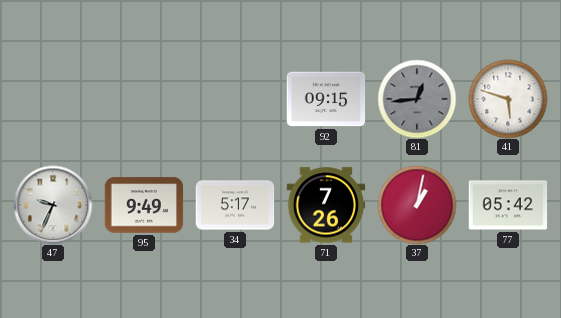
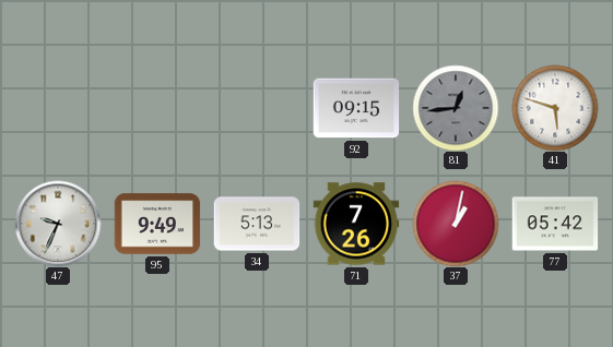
34: 5:17 -> 5:13
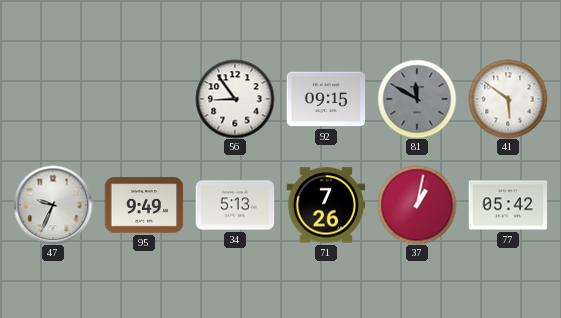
56: none -> 8:54
81: 12:44 -> 11:50
41: 5:48 -> 5:51
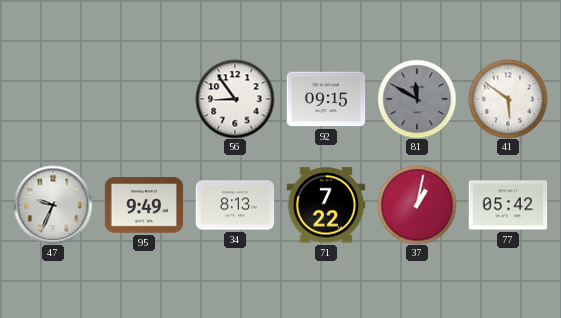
34: 5:13 -> 8:13
71: 7:26 -> 7:22
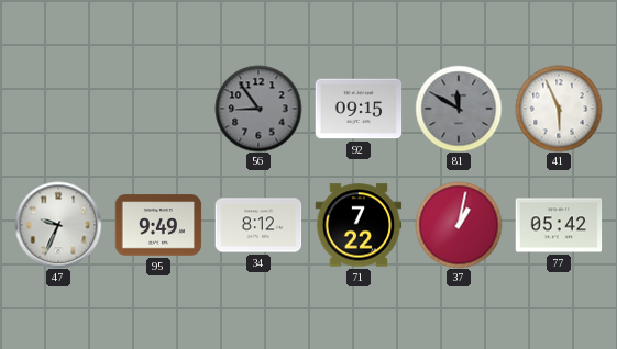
56 dial: white -> grey
41: 5:51 -> 5:56
34: 8:13 -> 8:12
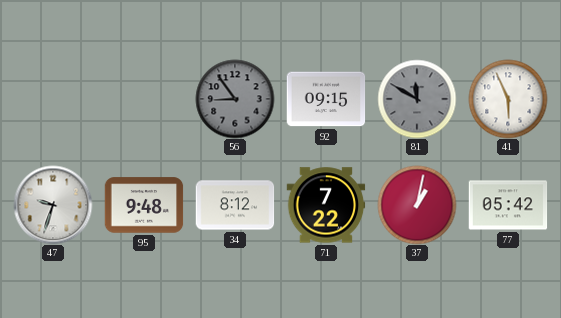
47: 9:34 -> 9:33
95: 9:49 -> 9:48
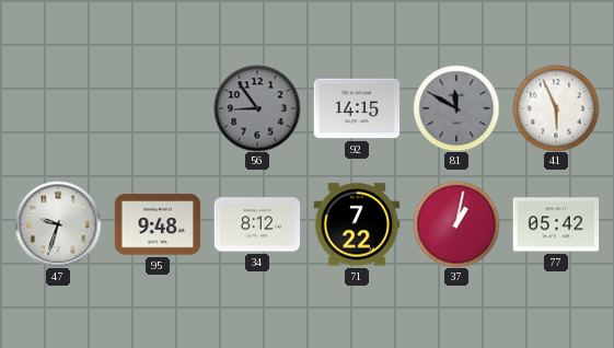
92: 09:15 -> 14:15
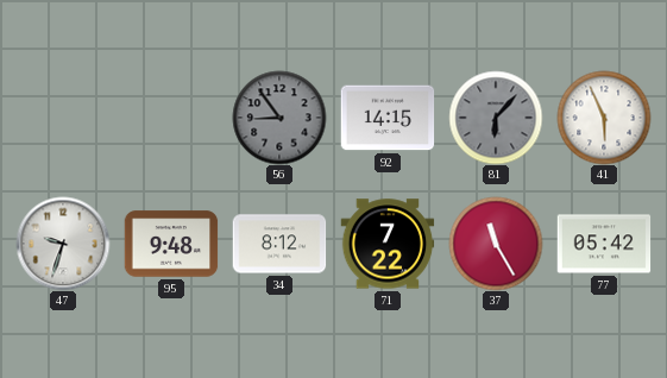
81: 11:50 -> 6:07
37: 1:02 -> 11:25
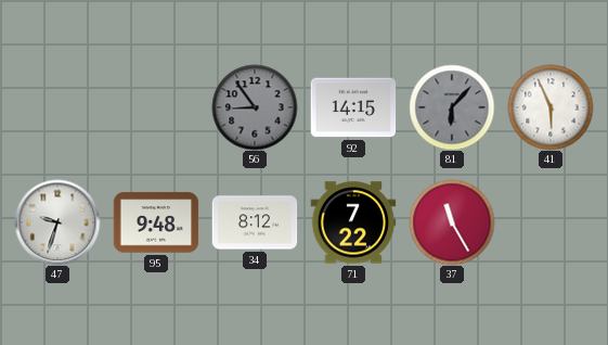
77: 05:42 -> none
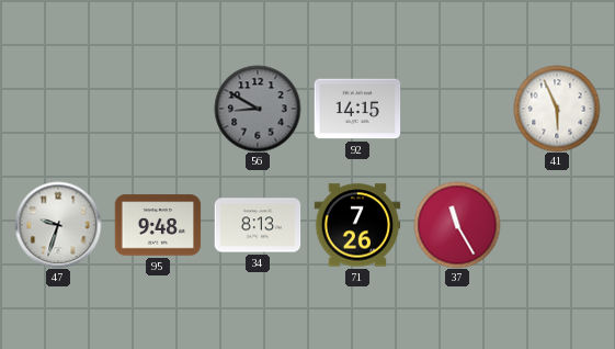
56: 8:54 -> 8:50
81: 6:07 -> none
34: 8:12 -> 8:13
71: 7:22 -> 7:26
